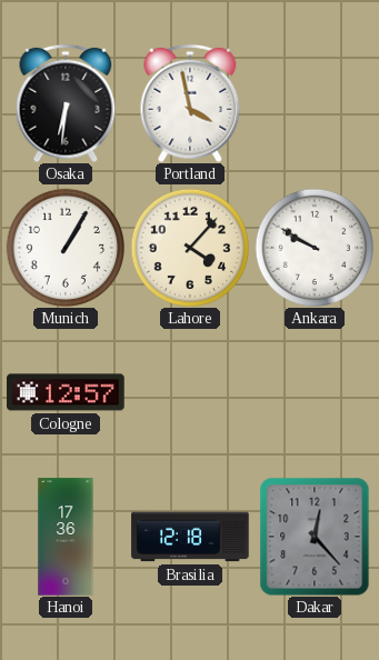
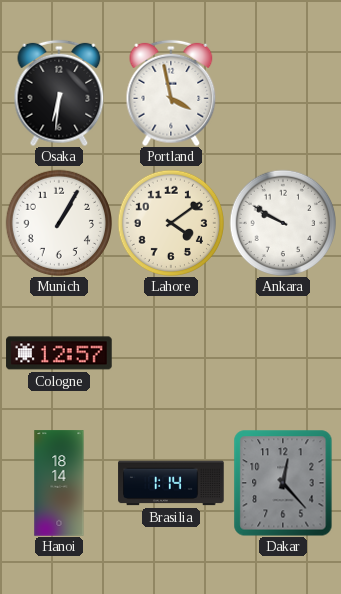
Lahore: 4:07 -> 4:09
Hanoi: 17:36 -> 18:14
Brasilia: 12:18 -> 1:14
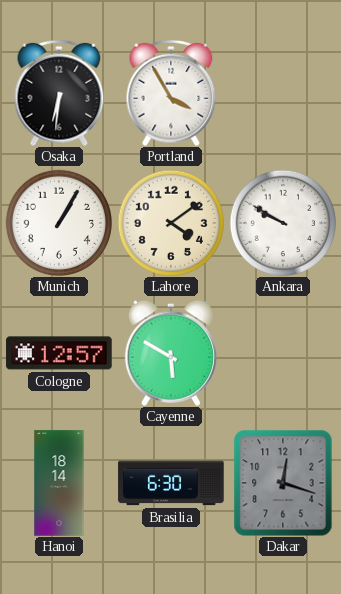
Portland: 3:58 -> 3:55
Cayenne: none -> 5:50
Brasilia: 1:14 -> 6:30
Dakar: 12:23 -> 12:18
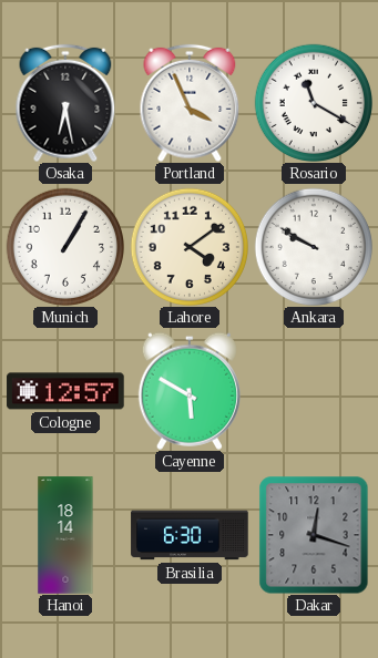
Osaka: 6:31 -> 6:28
Portland: 3:55 -> 3:56
Rosario: none -> 11:20
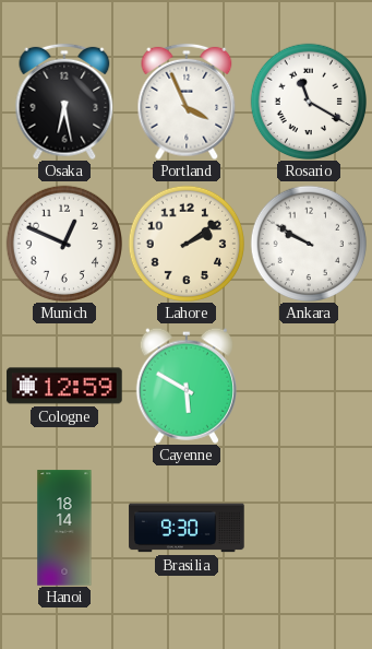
Munich: 1:05 -> 12:49
Lahore: 4:09 -> 2:09
Cologne: 12:57 -> 12:59
Brasilia: 6:30 -> 9:30
Dakar: 12:18 -> none
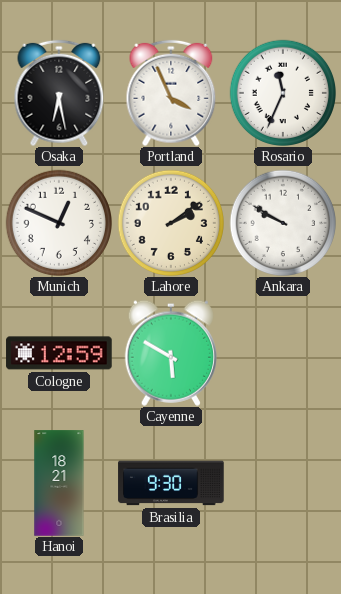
Rosario: 11:20 -> 11:34
Hanoi: 18:14 -> 18:21
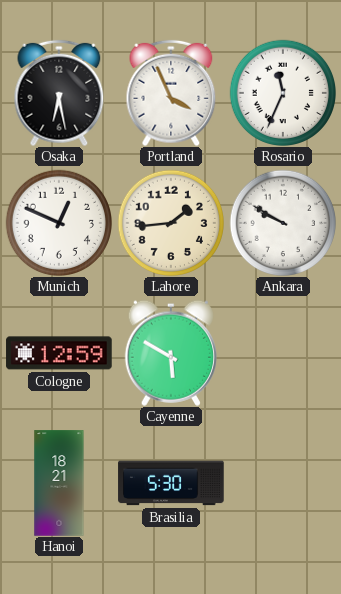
Lahore: 2:09 -> 1:44
Brasilia: 9:30 -> 5:30
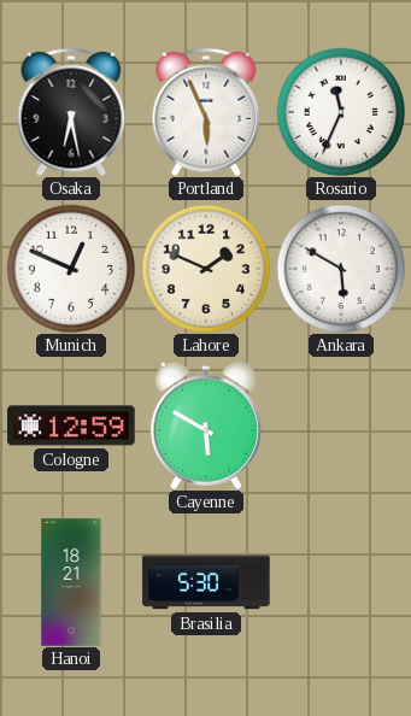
Portland: 3:56 -> 5:56
Lahore: 1:44 -> 1:49
Ankara: 9:50 -> 5:50
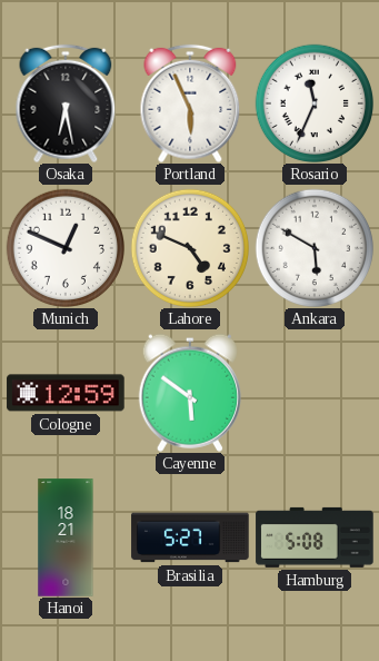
Lahore: 1:49 -> 4:49
Cayenne: 5:50 -> 5:51
Brasilia: 5:30 -> 5:27
Hamburg: none -> 5:08
